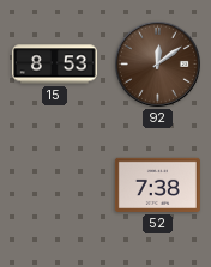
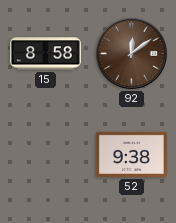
15: 8:53 -> 8:58
52: 7:38 -> 9:38
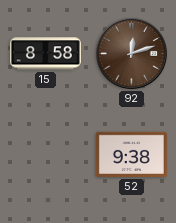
92: 12:09 -> 12:12
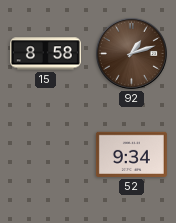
92: 12:12 -> 1:12
52: 9:38 -> 9:34
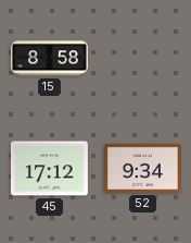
92: 1:12 -> none
45: none -> 17:12
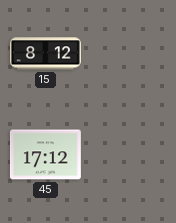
15: 8:58 -> 8:12
52: 9:34 -> none
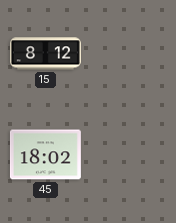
45: 17:12 -> 18:02
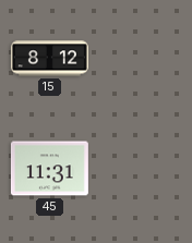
45: 18:02 -> 11:31
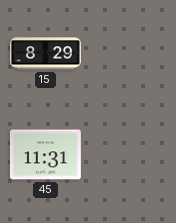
15: 8:12 -> 8:29
